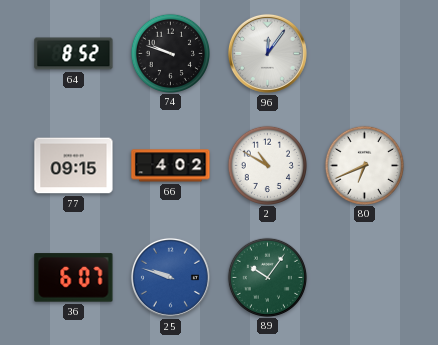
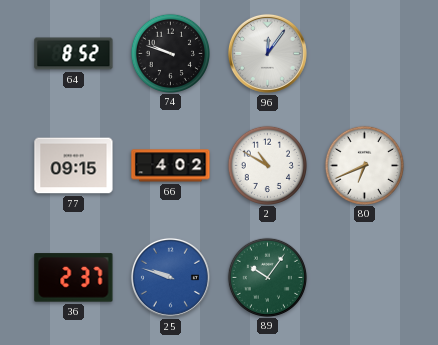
36: 6:07 -> 2:37
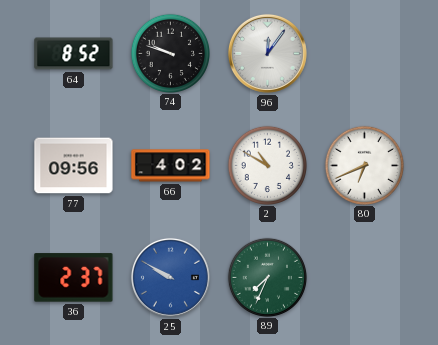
77: 09:15 -> 09:56
25: 9:48 -> 9:50
89: 10:06 -> 7:34
